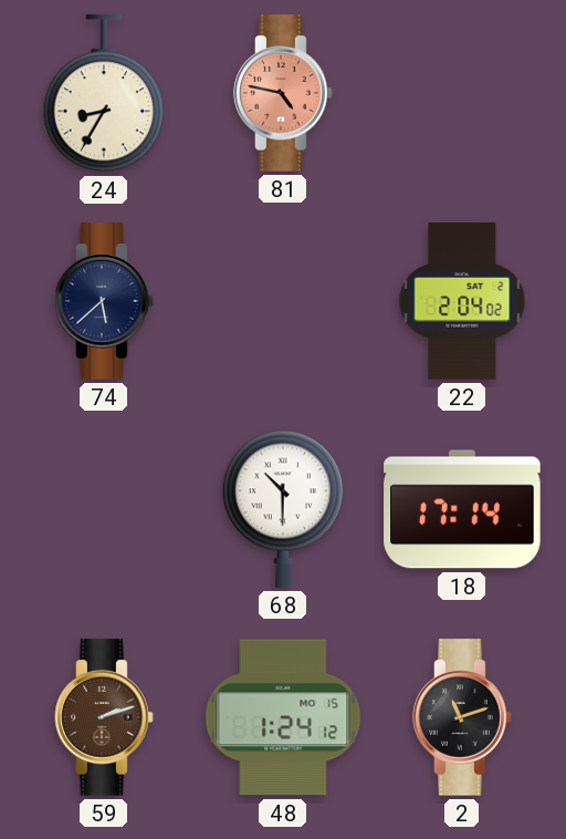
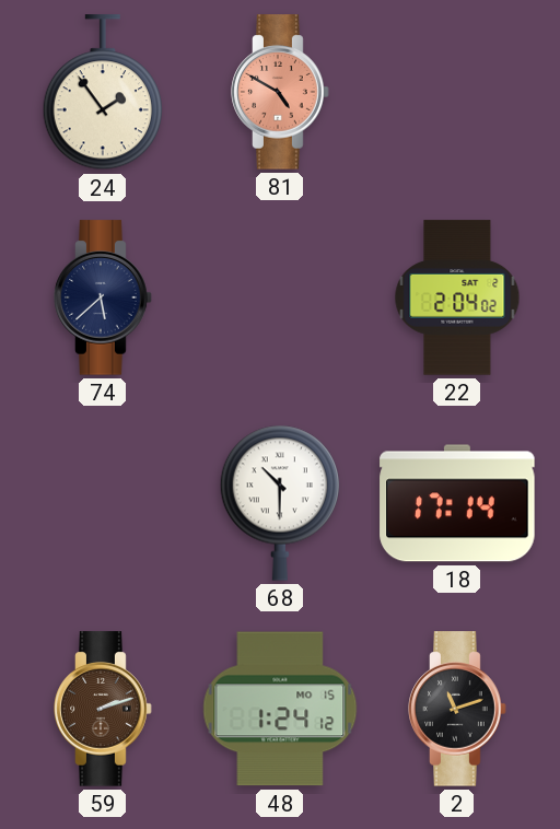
24: 8:35 -> 1:54
81: 4:47 -> 4:50
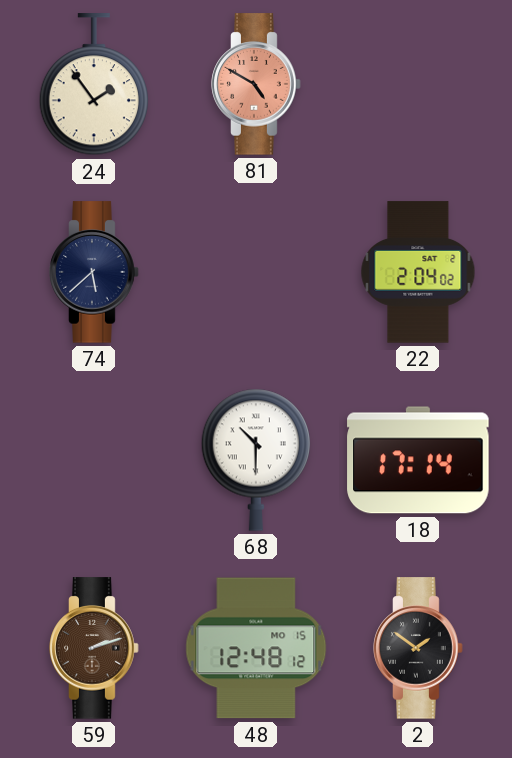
48: 1:24 -> 12:48
2: 11:12 -> 1:51
